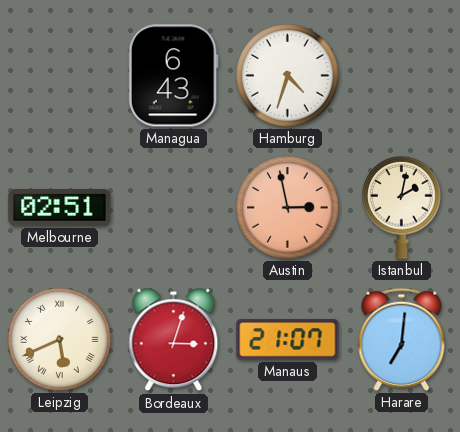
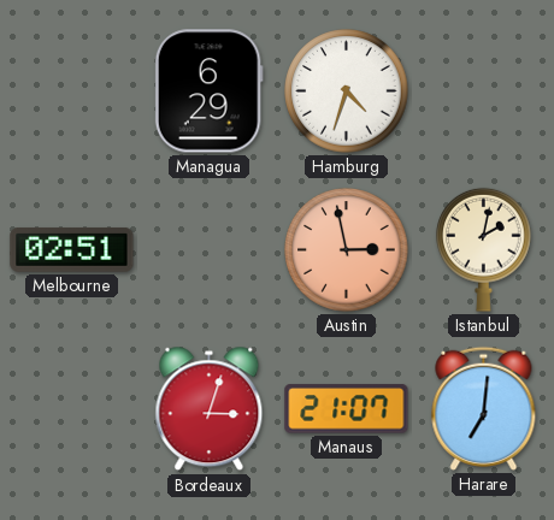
Managua: 6:43 -> 6:29
Leipzig: 5:41 -> none
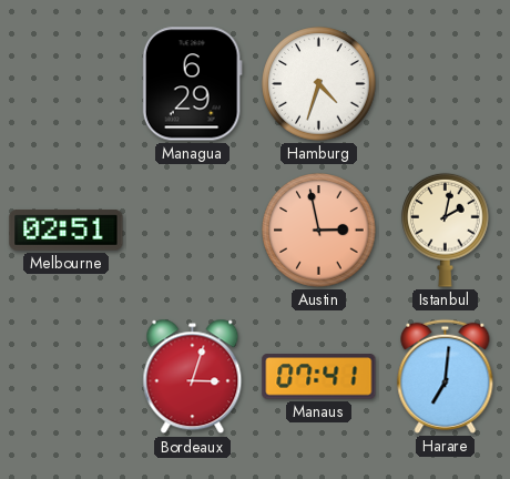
Manaus: 21:07 -> 07:41
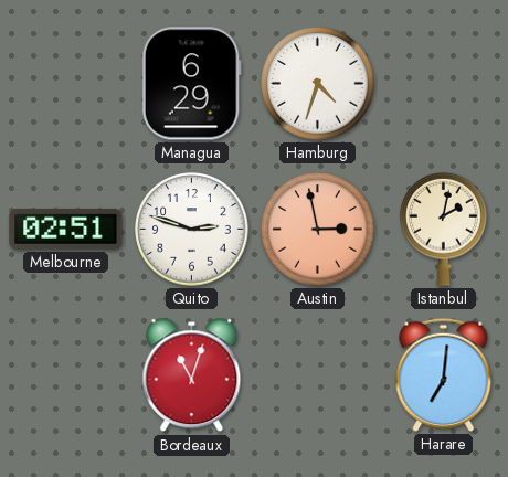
Quito: none -> 2:48
Bordeaux: 3:03 -> 11:03
Manaus: 07:41 -> none
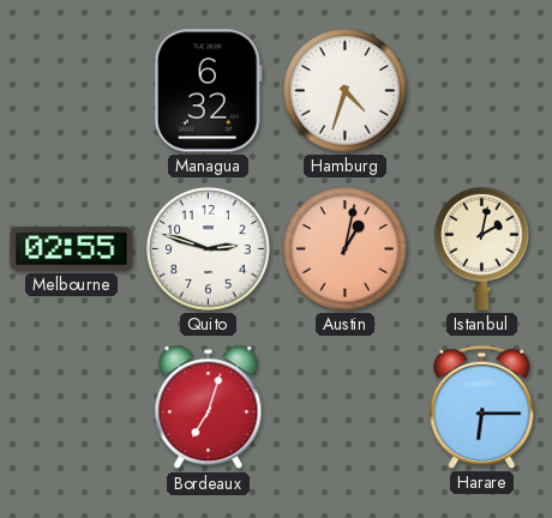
Managua: 6:29 -> 6:32
Melbourne: 02:51 -> 02:55
Austin: 2:58 -> 1:02
Bordeaux: 11:03 -> 7:03
Harare: 7:01 -> 6:15
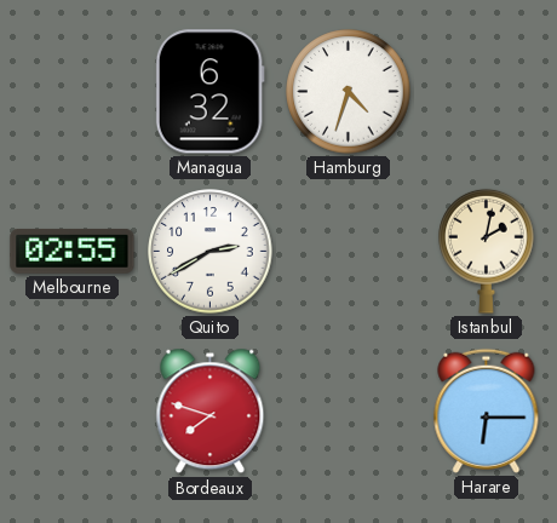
Quito: 2:48 -> 2:40
Austin: 1:02 -> none
Bordeaux: 7:03 -> 7:48
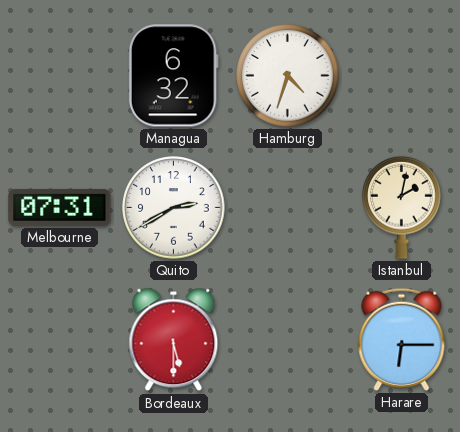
Melbourne: 02:55 -> 07:31
Bordeaux: 7:48 -> 5:30
